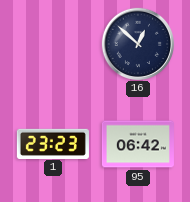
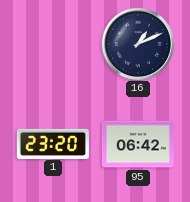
16: 12:52 -> 1:11
1: 23:23 -> 23:20
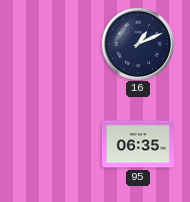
1: 23:20 -> none
95: 06:42 -> 06:35
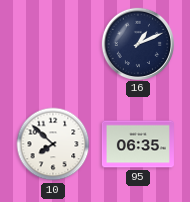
10: none -> 7:52
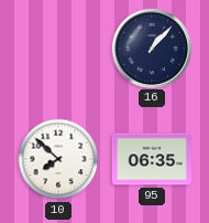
16: 1:11 -> 1:07
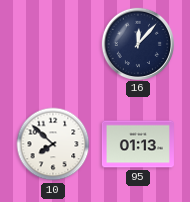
16: 1:07 -> 12:07
95: 06:35 -> 01:13
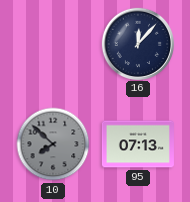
10 dial: white -> grey
95: 01:13 -> 07:13
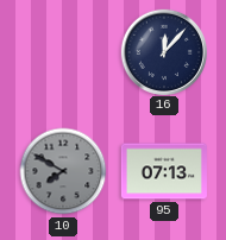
10: 7:52 -> 7:50
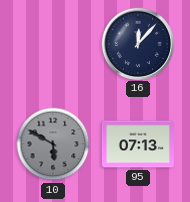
10: 7:50 -> 5:50
